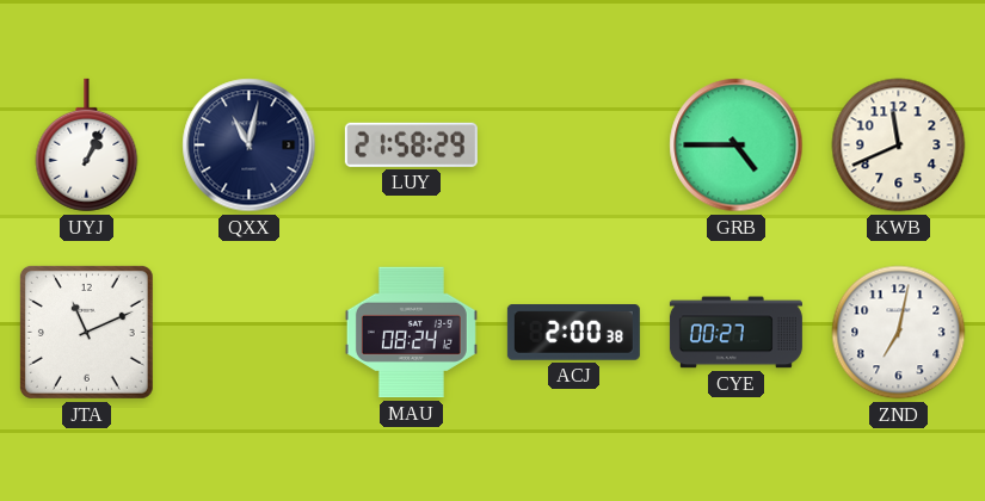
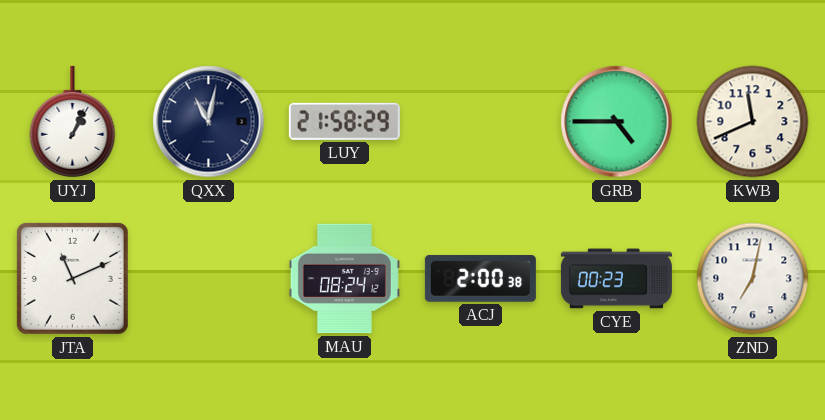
CYE: 00:27 -> 00:23
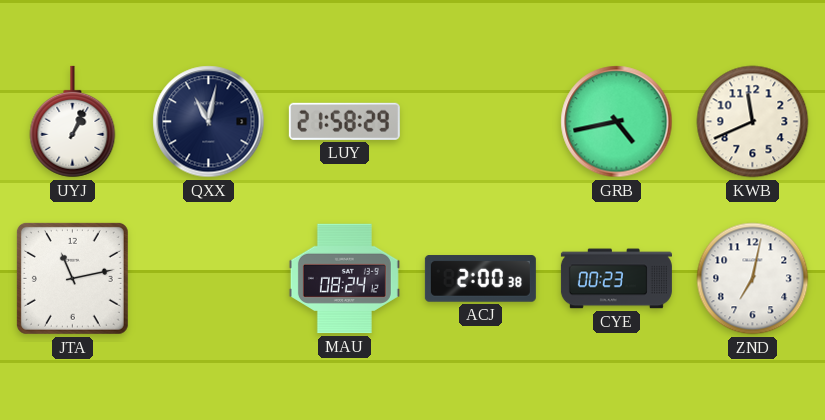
GRB: 4:45 -> 4:43
JTA: 11:11 -> 11:13
